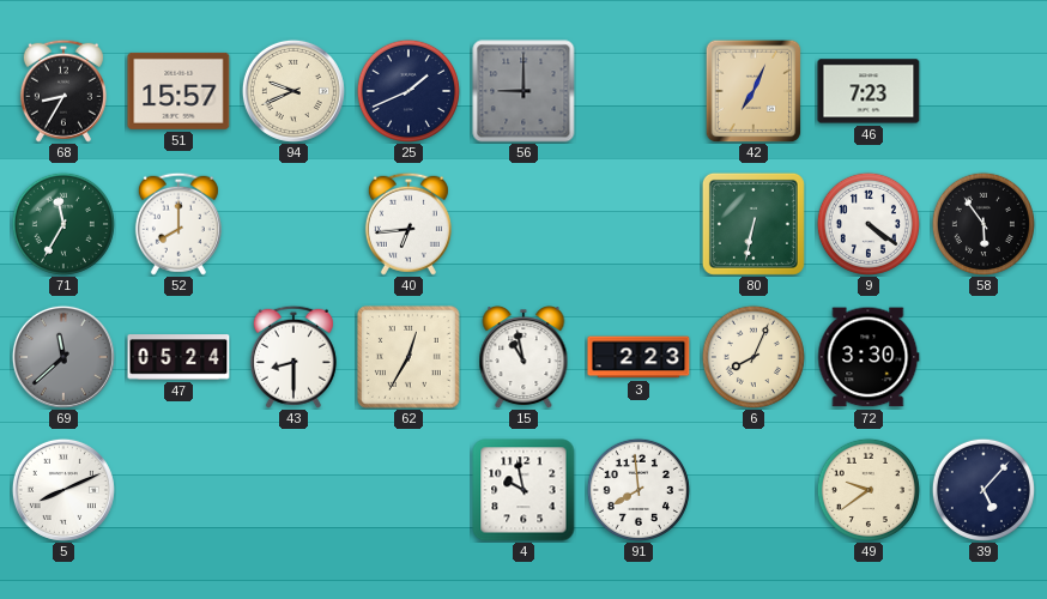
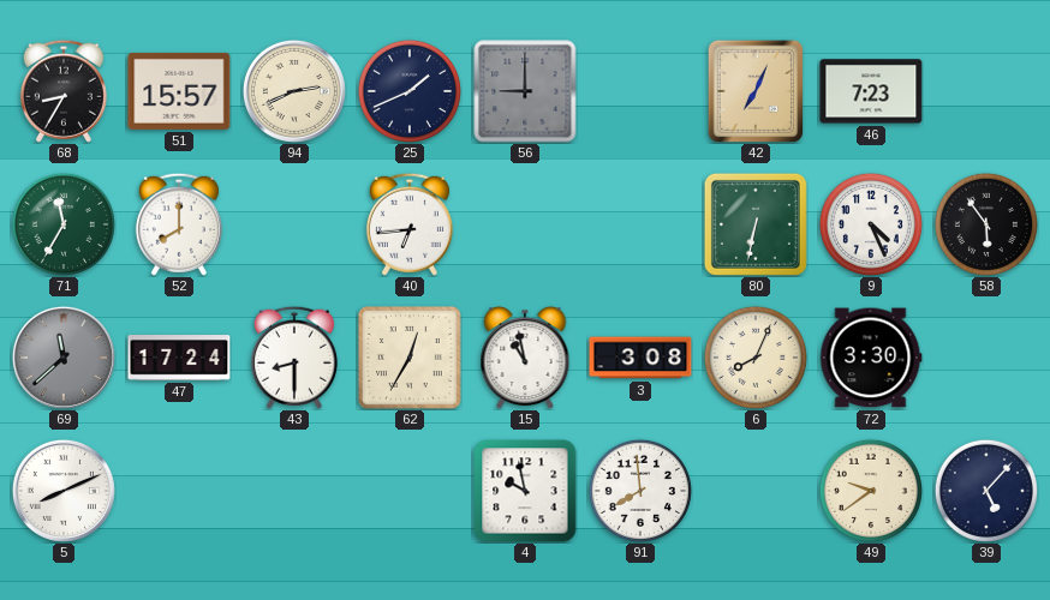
94: 9:41 -> 2:41
9: 4:21 -> 4:26
47: 05:24 -> 17:24
3: 2:23 -> 3:08
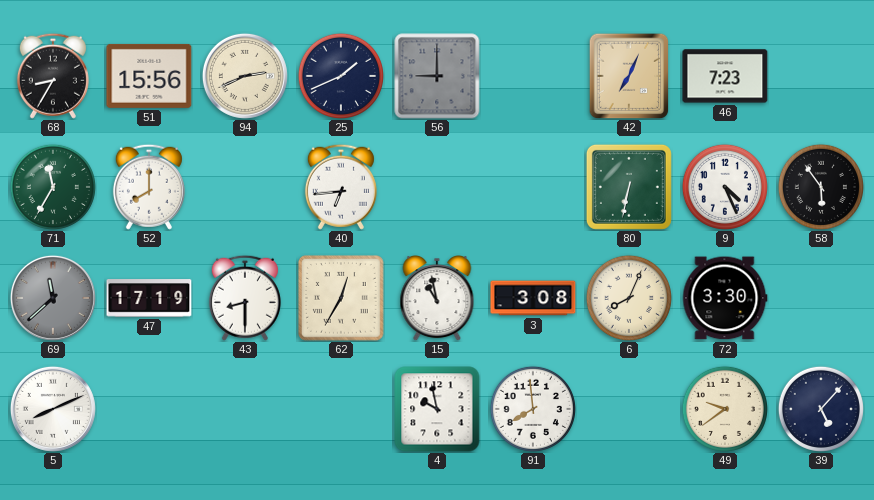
51: 15:57 -> 15:56
47: 17:24 -> 17:19
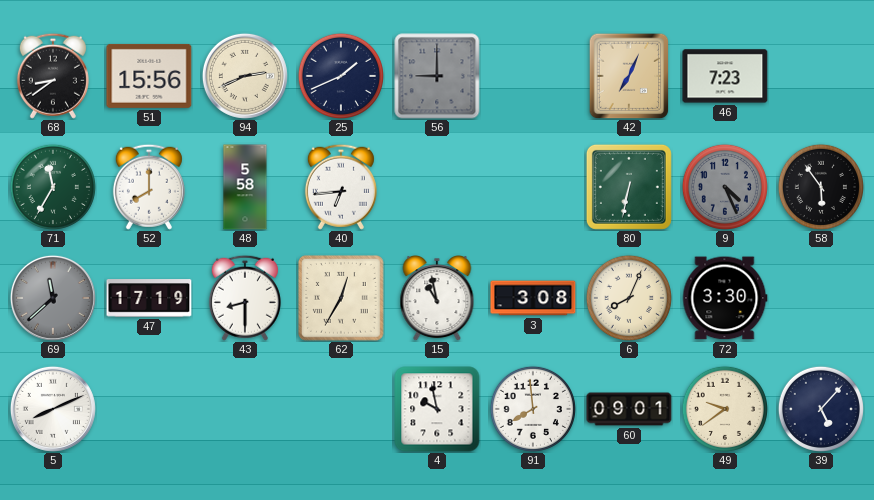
68: 8:35 -> 8:39
48: none -> 5:58
9 dial: white -> grey
60: none -> 09:01
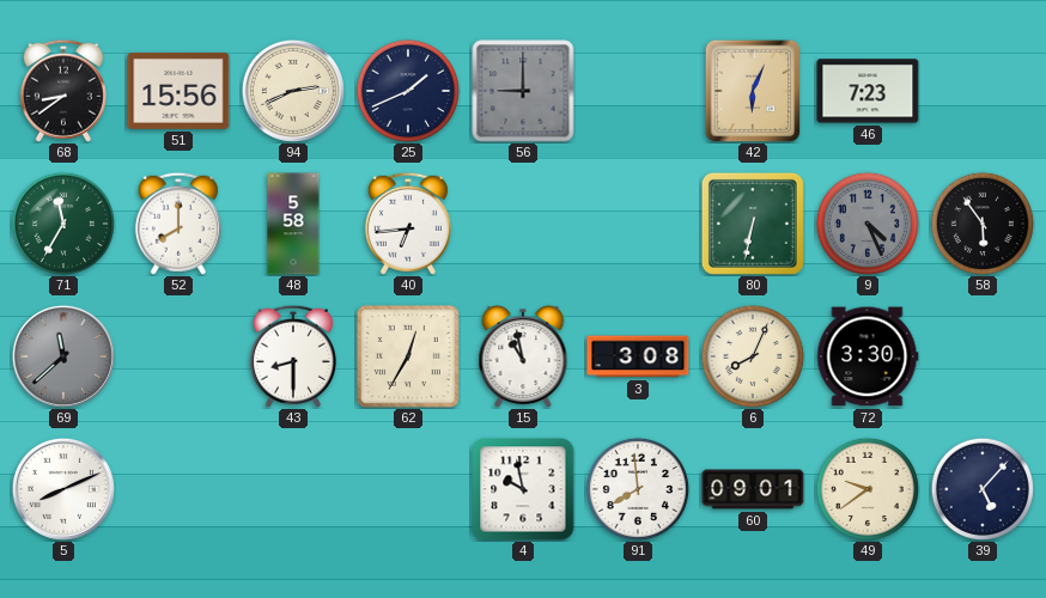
42: 7:04 -> 6:04
47: 17:19 -> none
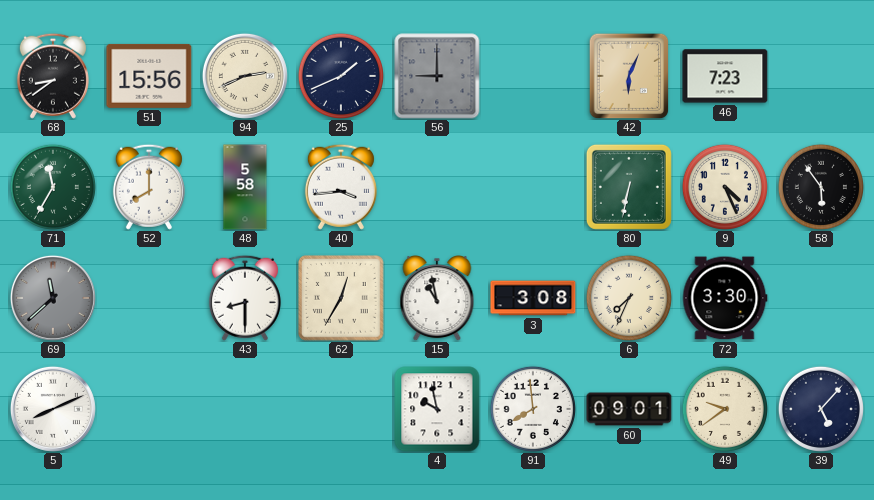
40: 6:44 -> 3:44
9 dial: grey -> cream
6: 8:04 -> 7:34
